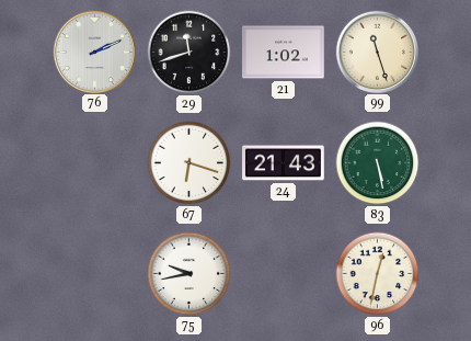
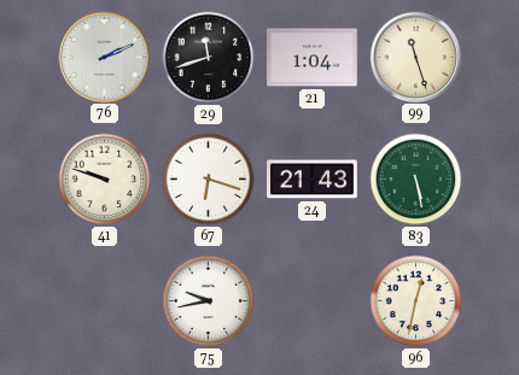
21: 1:02 -> 1:04
41: none -> 9:48
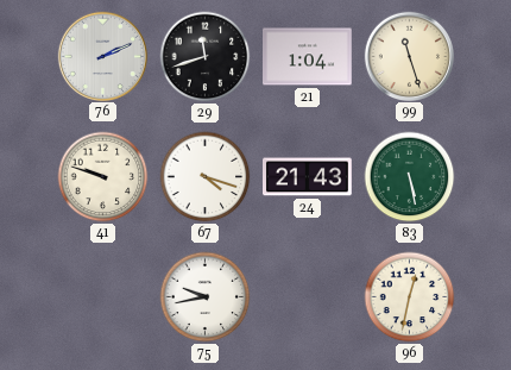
67: 6:18 -> 4:18
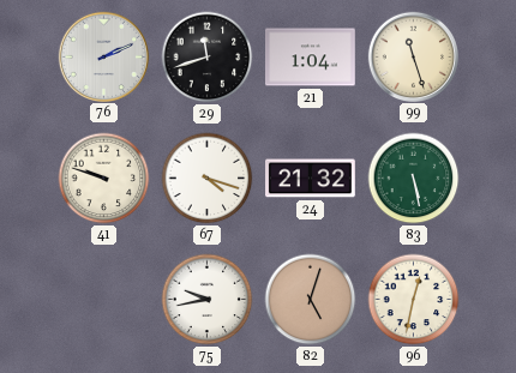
24: 21:43 -> 21:32
82: none -> 5:03
